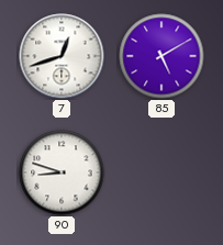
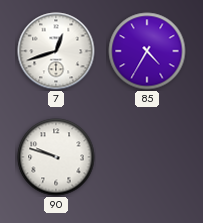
85: 5:10 -> 4:35
90: 8:48 -> 9:48
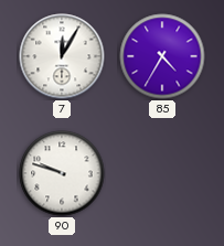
7: 12:42 -> 12:05
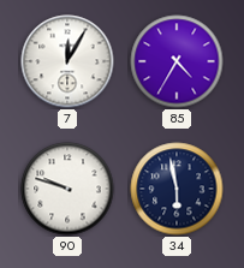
34: none -> 5:58
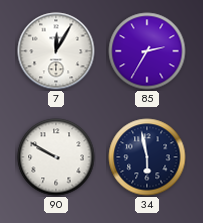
85: 4:35 -> 2:35
90: 9:48 -> 9:50
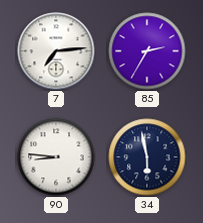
7: 12:05 -> 7:14
90: 9:50 -> 8:46
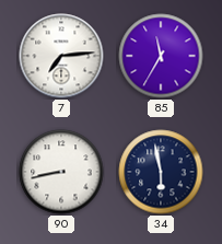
85: 2:35 -> 11:35
90: 8:46 -> 8:43
